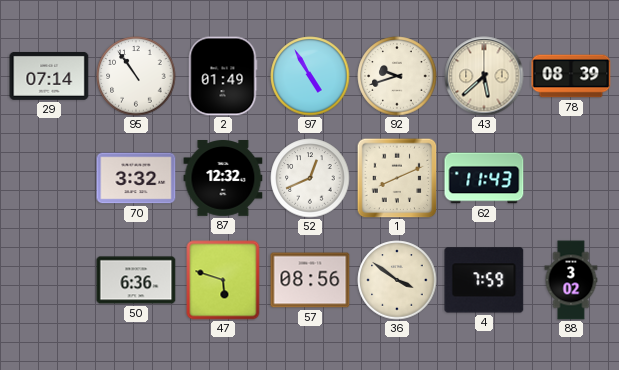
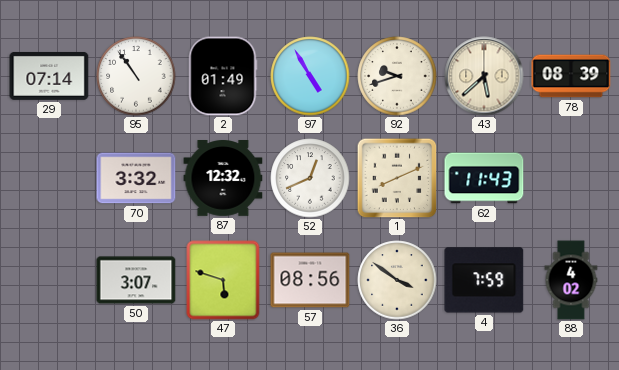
50: 6:36 -> 3:07
88: 3:02 -> 4:02
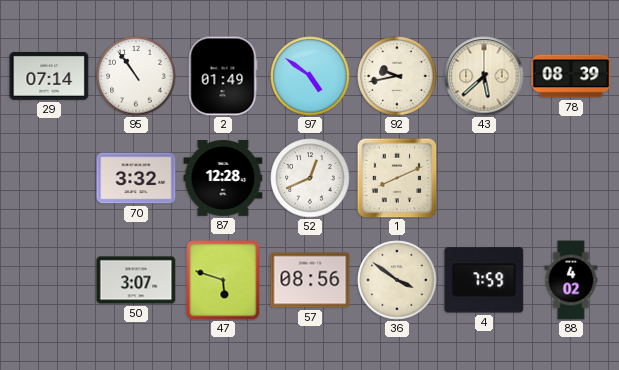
97: 4:55 -> 4:51
92: 9:42 -> 9:43
87: 12:32 -> 12:28
62: 11:43 -> none
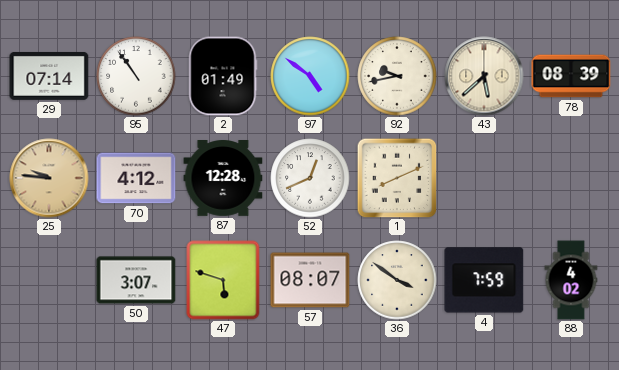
25: none -> 9:46
70: 3:32 -> 4:12
57: 08:56 -> 08:07
